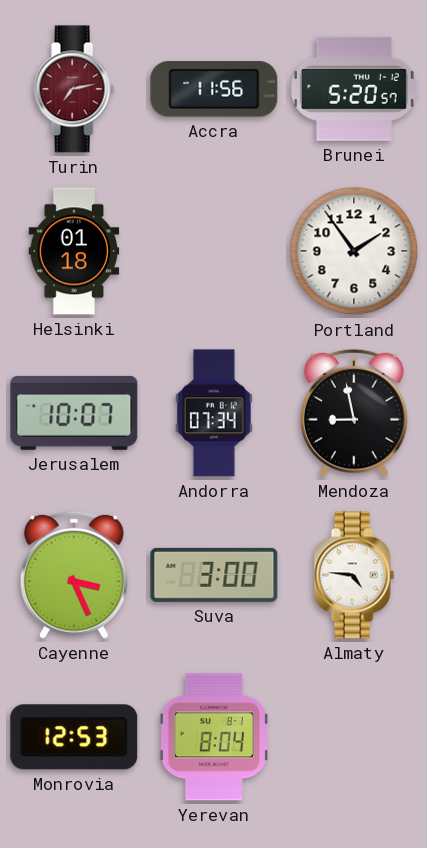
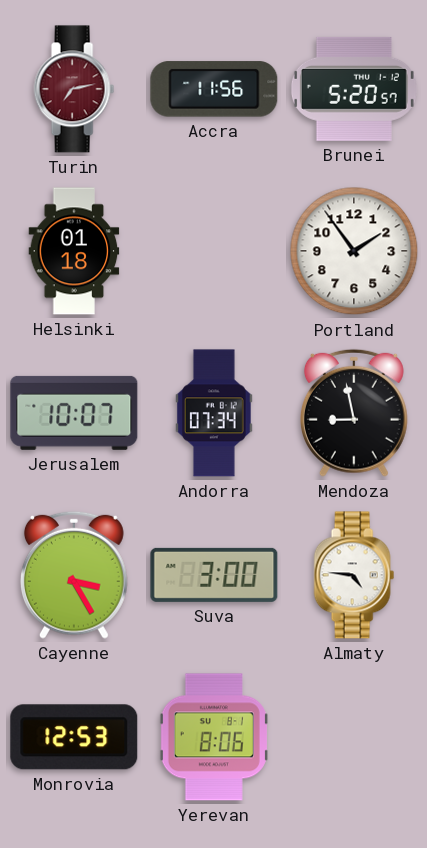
Cayenne: 3:26 -> 3:25
Yerevan: 8:04 -> 8:06
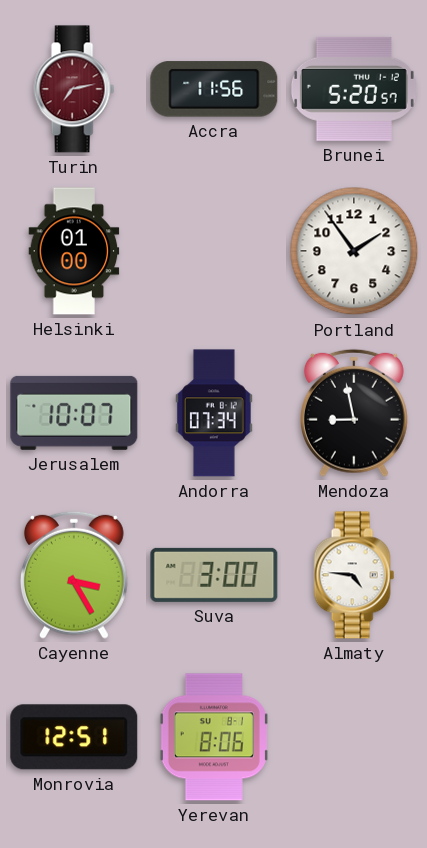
Helsinki: 01:18 -> 01:00
Monrovia: 12:53 -> 12:51
